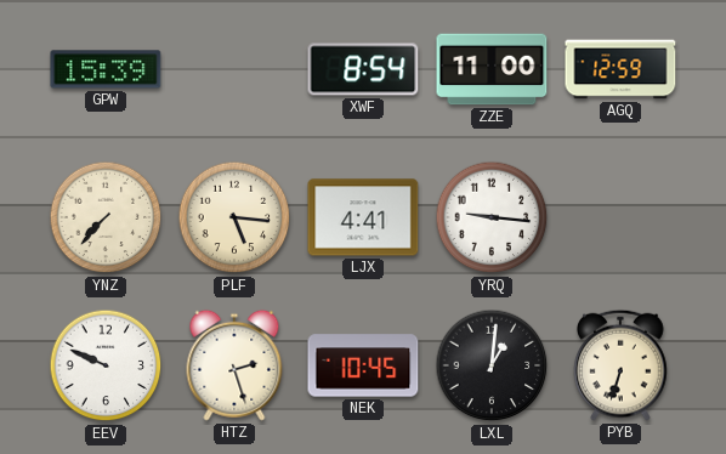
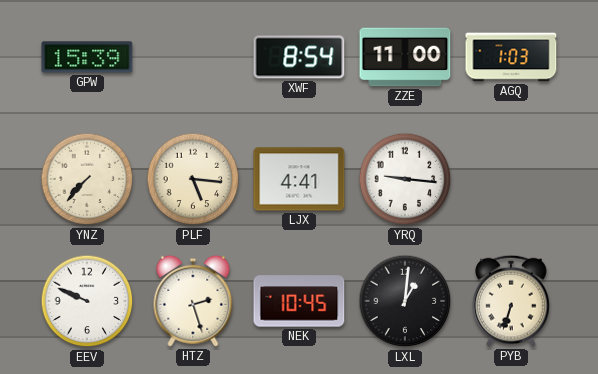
AGQ: 12:59 -> 1:03
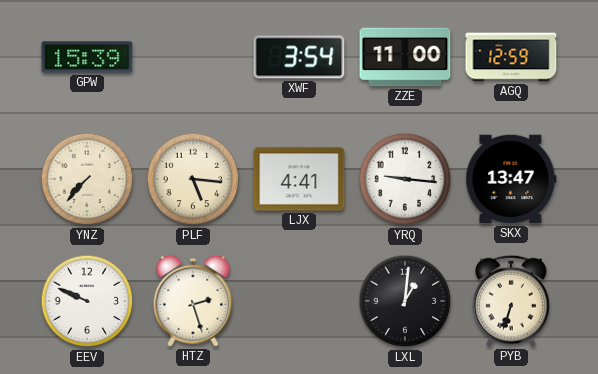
XWF: 8:54 -> 3:54
AGQ: 1:03 -> 12:59
SKX: none -> 13:47
NEK: 10:45 -> none
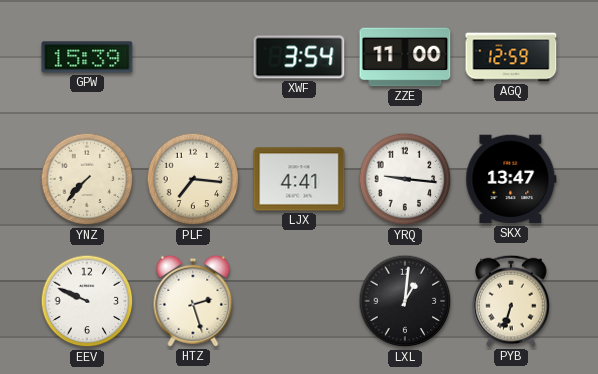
PLF: 5:16 -> 7:16
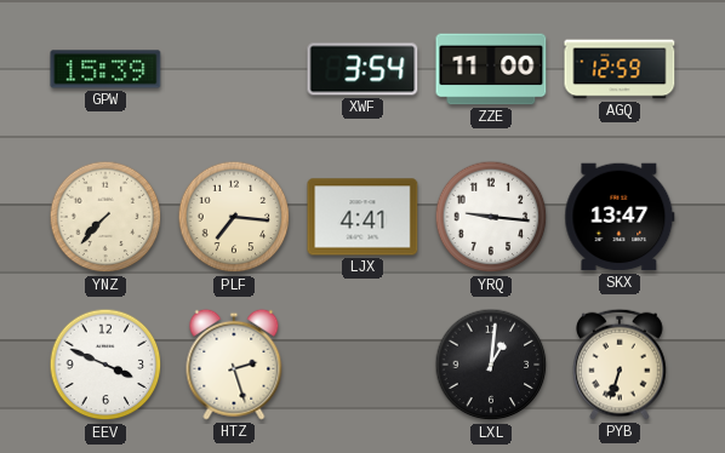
EEV: 9:49 -> 3:49
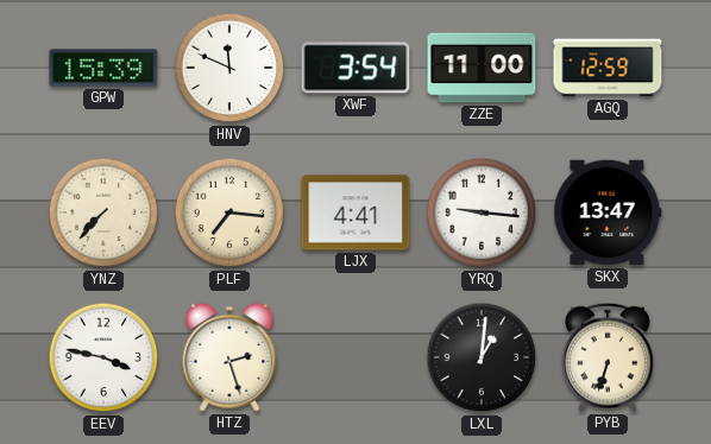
HNV: none -> 11:49
EEV: 3:49 -> 3:47
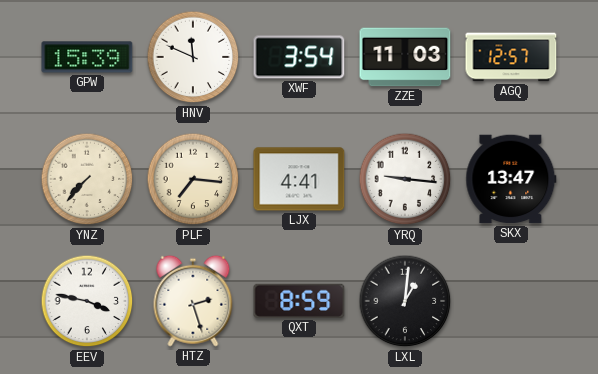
ZZE: 11:00 -> 11:03
AGQ: 12:59 -> 12:57
QXT: none -> 8:59
PYB: 6:33 -> none
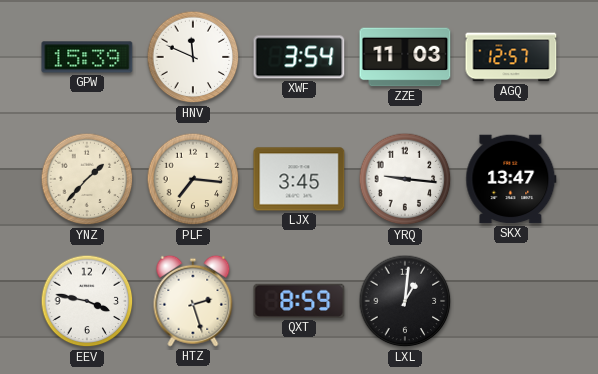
YNZ: 7:37 -> 1:37
LJX: 4:41 -> 3:45
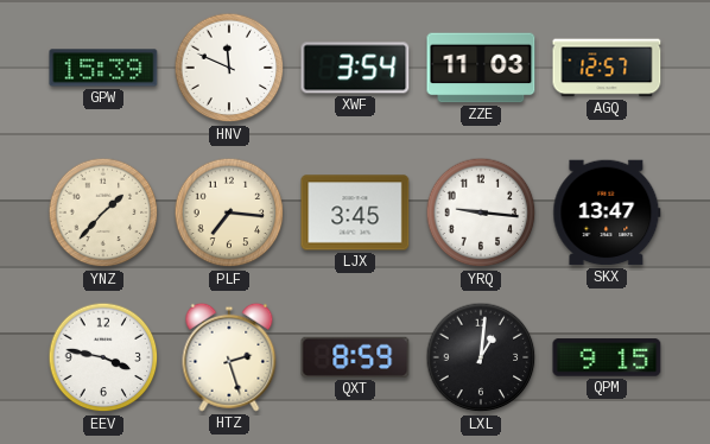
QPM: none -> 9:15
